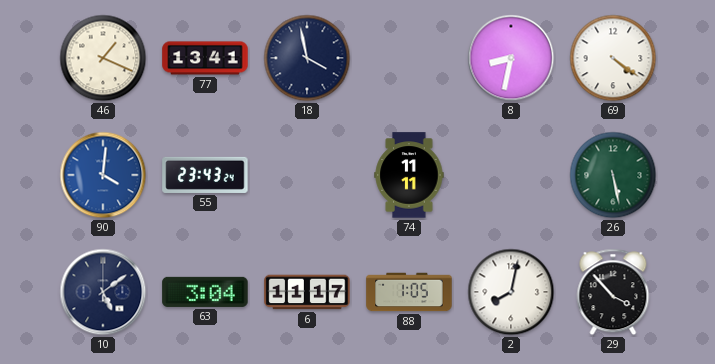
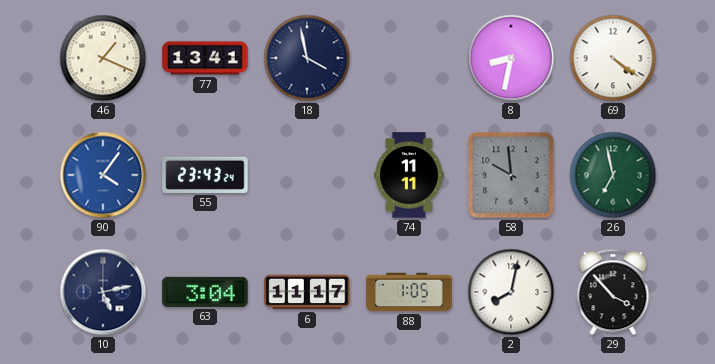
90: 4:01 -> 4:06
58: none -> 9:59
26: 5:28 -> 6:58
10: 5:09 -> 5:13
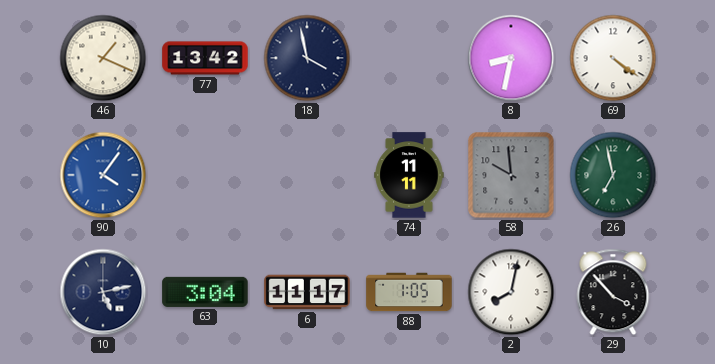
77: 13:41 -> 13:42
55: 23:43 -> none
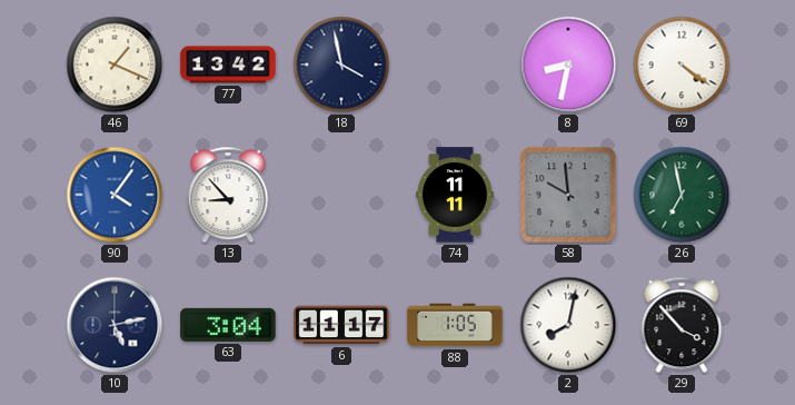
13: none -> 8:53
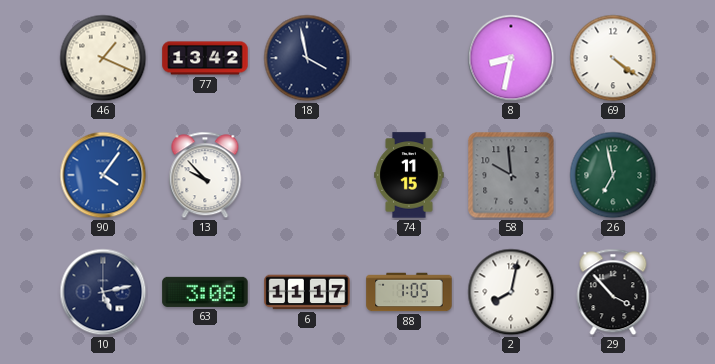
13: 8:53 -> 9:53
74: 11:11 -> 11:15
63: 3:04 -> 3:08
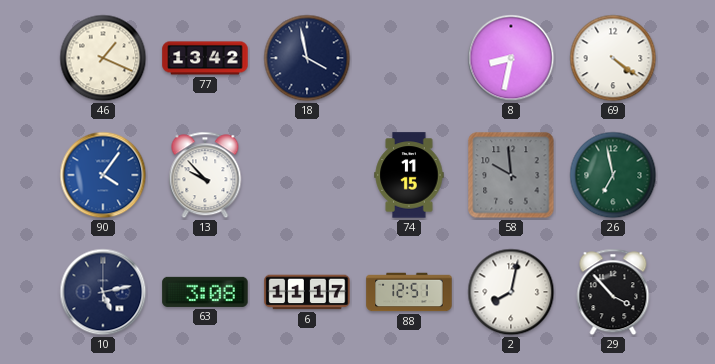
88: 1:05 -> 12:51
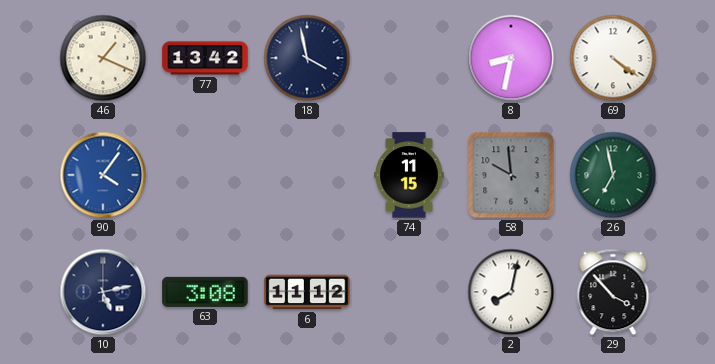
13: 9:53 -> none
6: 11:17 -> 11:12
88: 12:51 -> none
